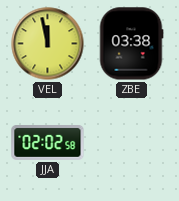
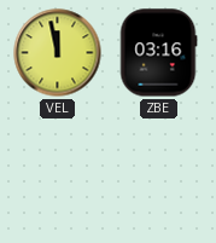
ZBE: 03:38 -> 03:16
JJA: 02:02 -> none
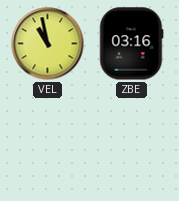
VEL: 11:58 -> 10:58
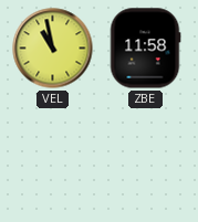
ZBE: 03:16 -> 11:58
